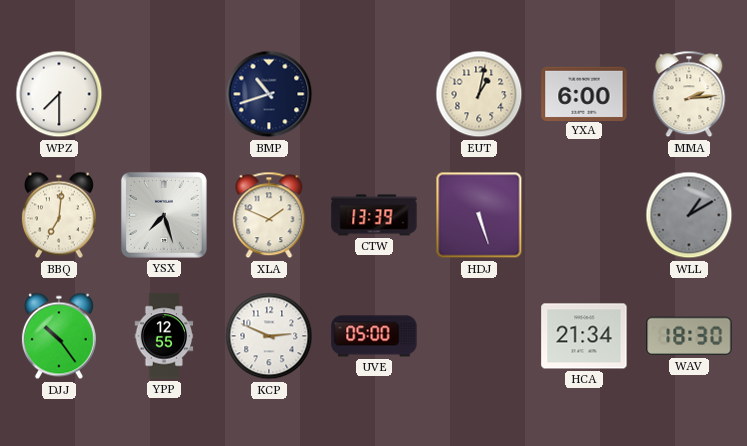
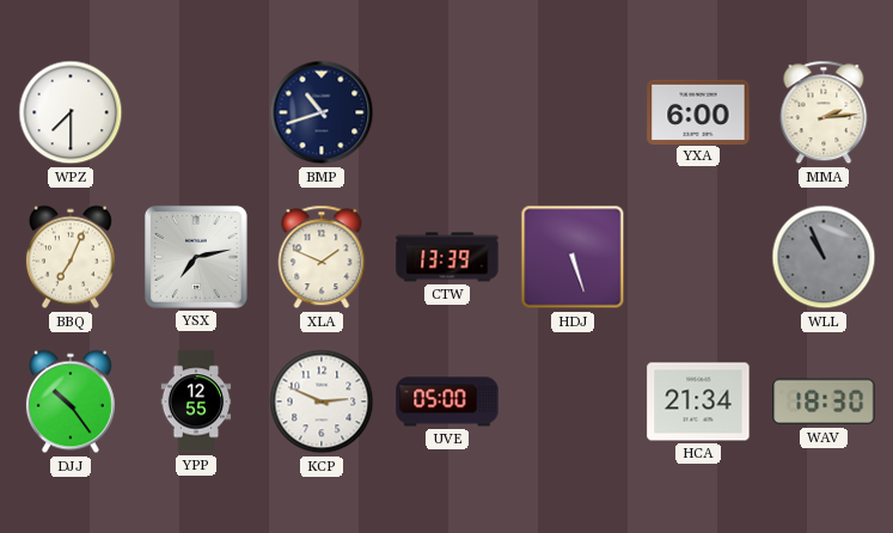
EUT: 1:02 -> none
BBQ: 7:01 -> 7:04
YSX: 7:27 -> 7:13
WLL: 1:10 -> 10:56
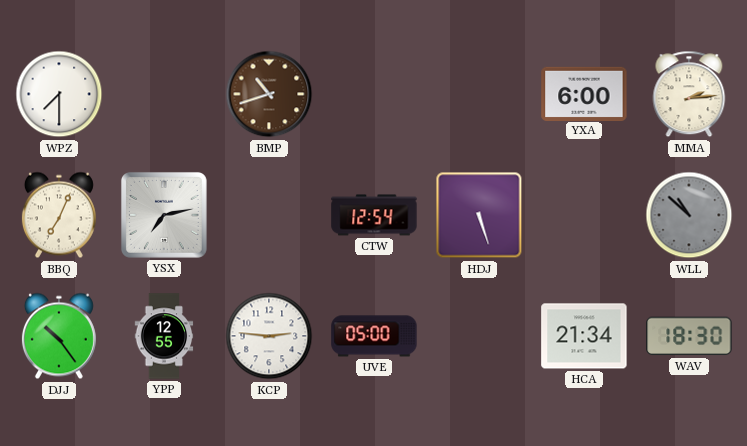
BMP dial: navy -> brown
XLA: 1:49 -> none
CTW: 13:39 -> 12:54
WLL: 10:56 -> 10:52
KCP: 2:49 -> 2:46
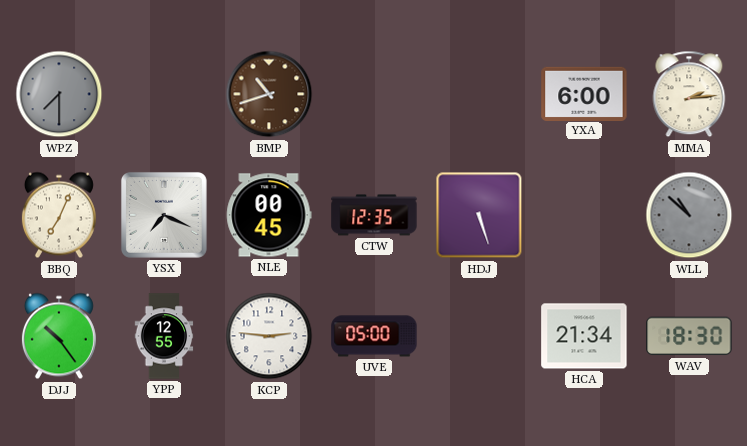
WPZ dial: white -> grey
YSX: 7:13 -> 7:19
NLE: none -> 00:45
CTW: 12:54 -> 12:35
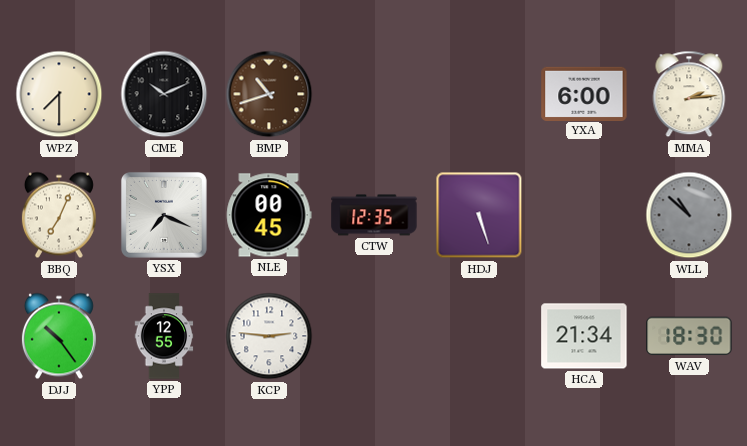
WPZ dial: grey -> cream
CME: none -> 10:11
UVE: 05:00 -> none
